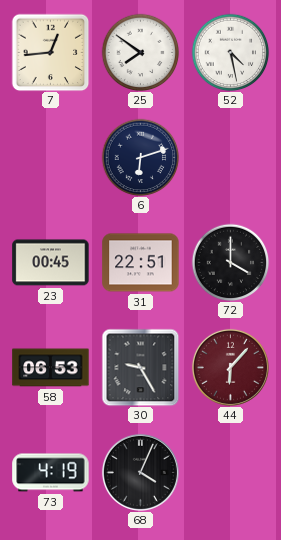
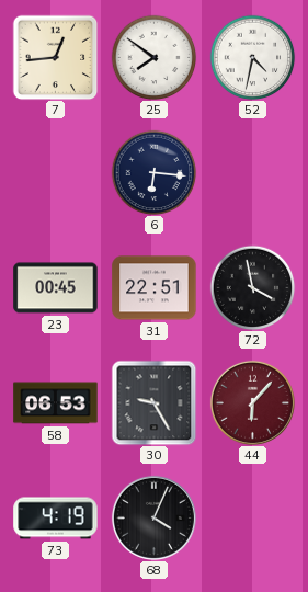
52: 4:28 -> 4:32
6: 6:12 -> 6:16
72: 4:00 -> 3:58
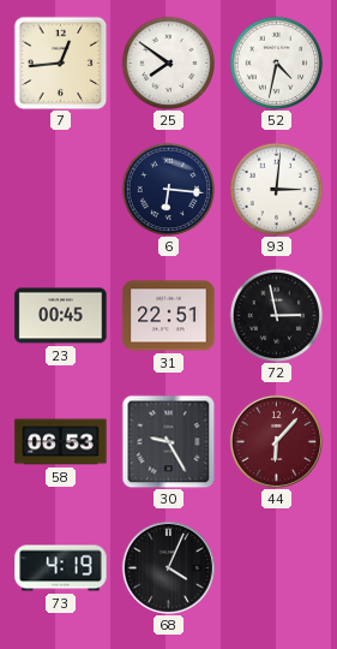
93: none -> 3:01
72: 3:58 -> 2:58
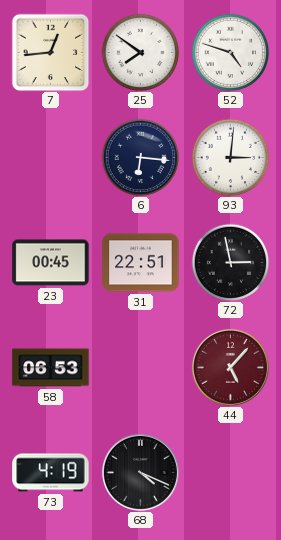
52: 4:32 -> 4:48
30: 9:25 -> none
44: 6:07 -> 5:07
68: 4:04 -> 4:19
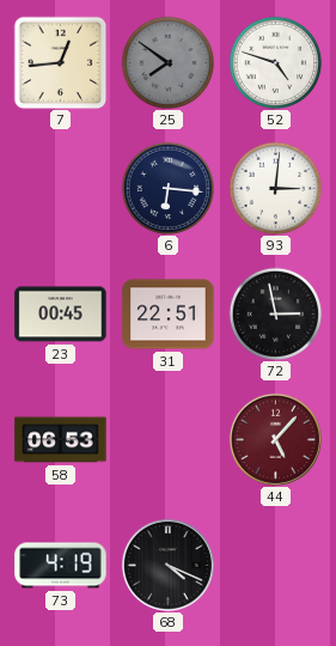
25 dial: white -> grey
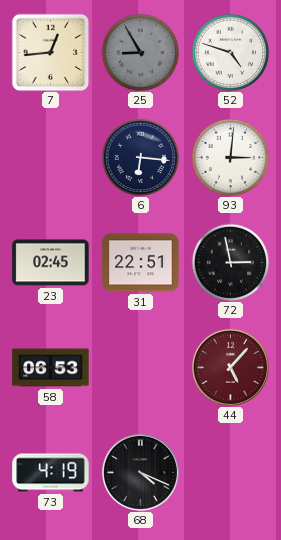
25: 7:51 -> 8:55
23: 00:45 -> 02:45
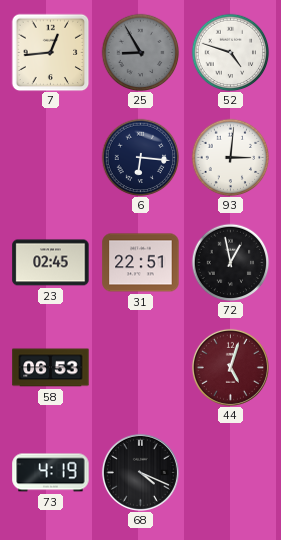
72: 2:58 -> 12:58
44: 5:07 -> 5:03
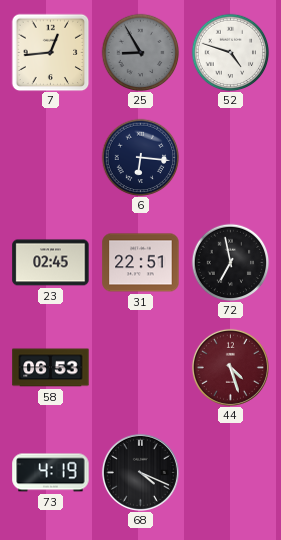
93: 3:01 -> none
72: 12:58 -> 6:58
44: 5:03 -> 4:27
